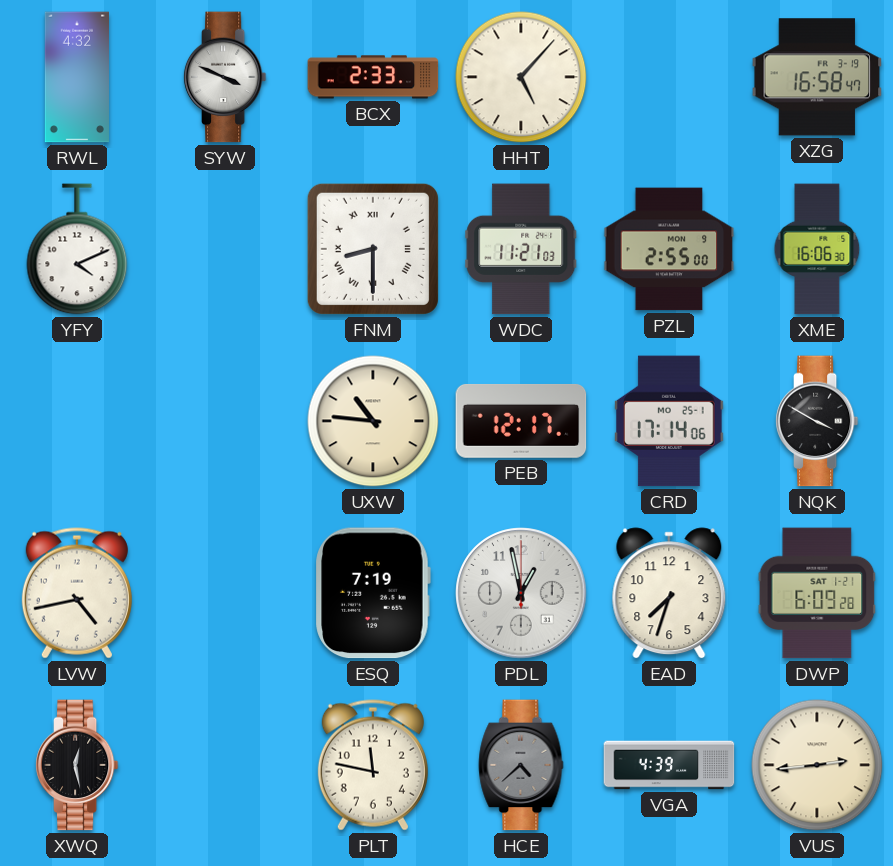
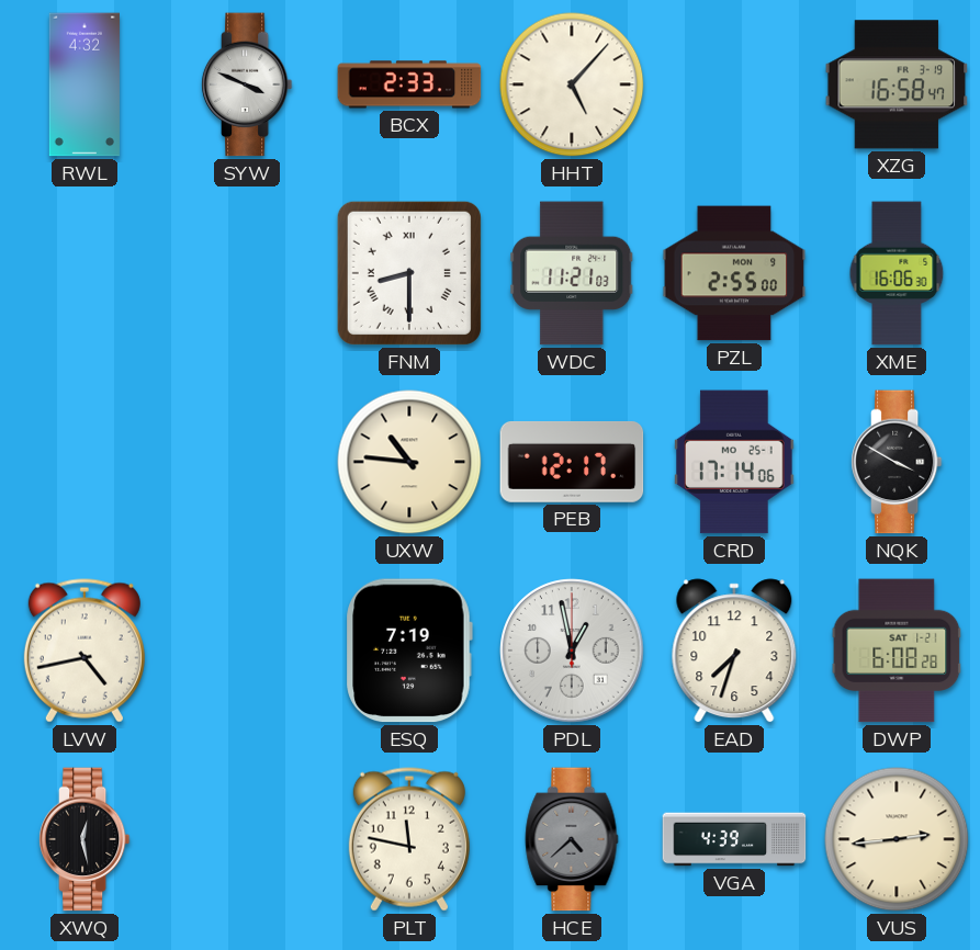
YFY: 4:11 -> none
DWP: 6:09 -> 6:08
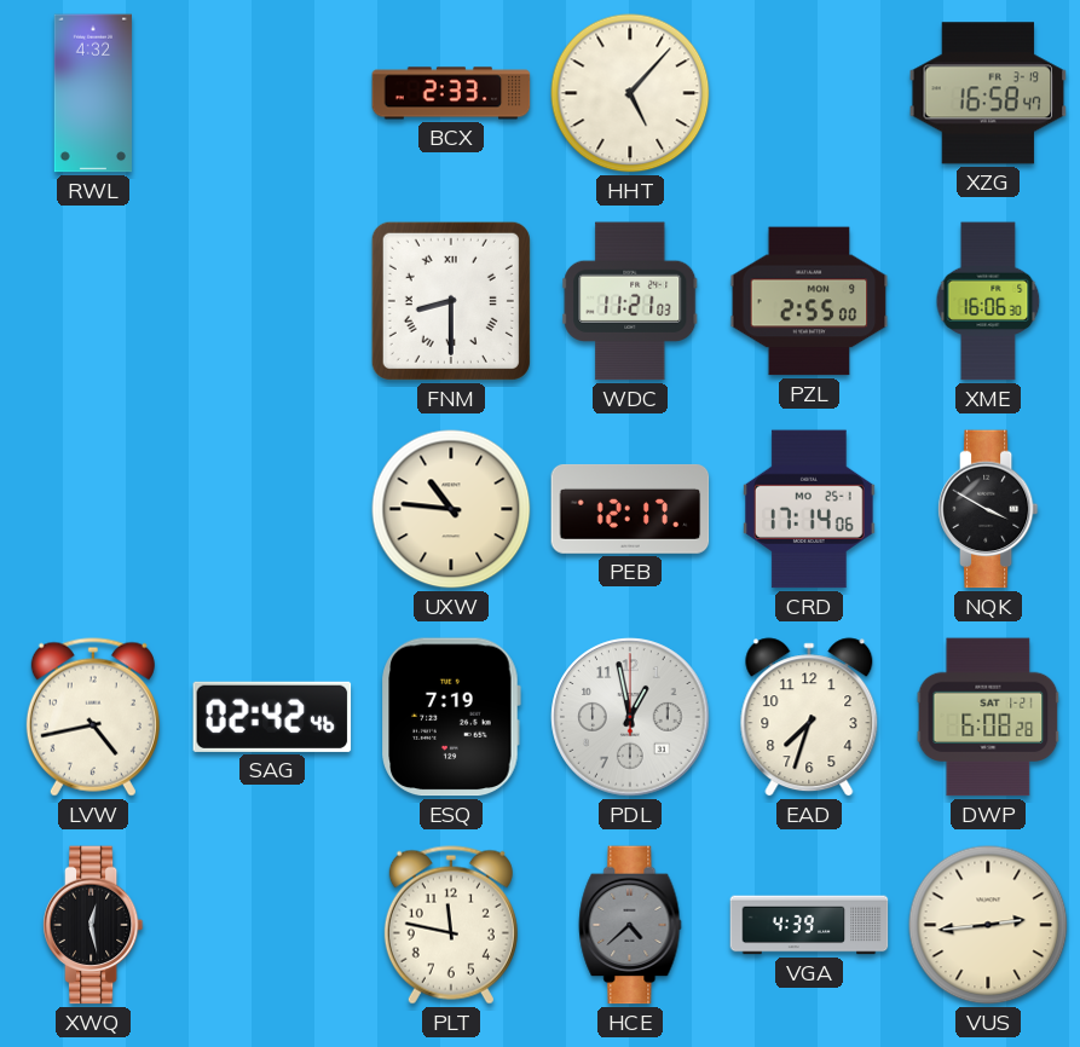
SYW: 3:49 -> none
SAG: none -> 02:42
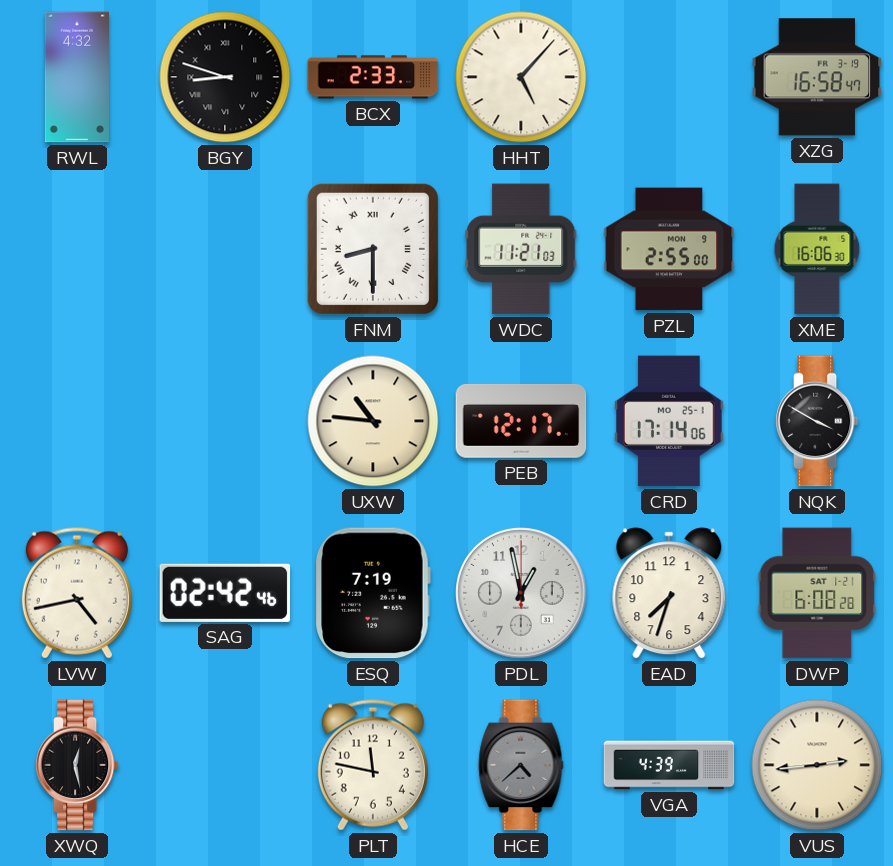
BGY: none -> 8:48
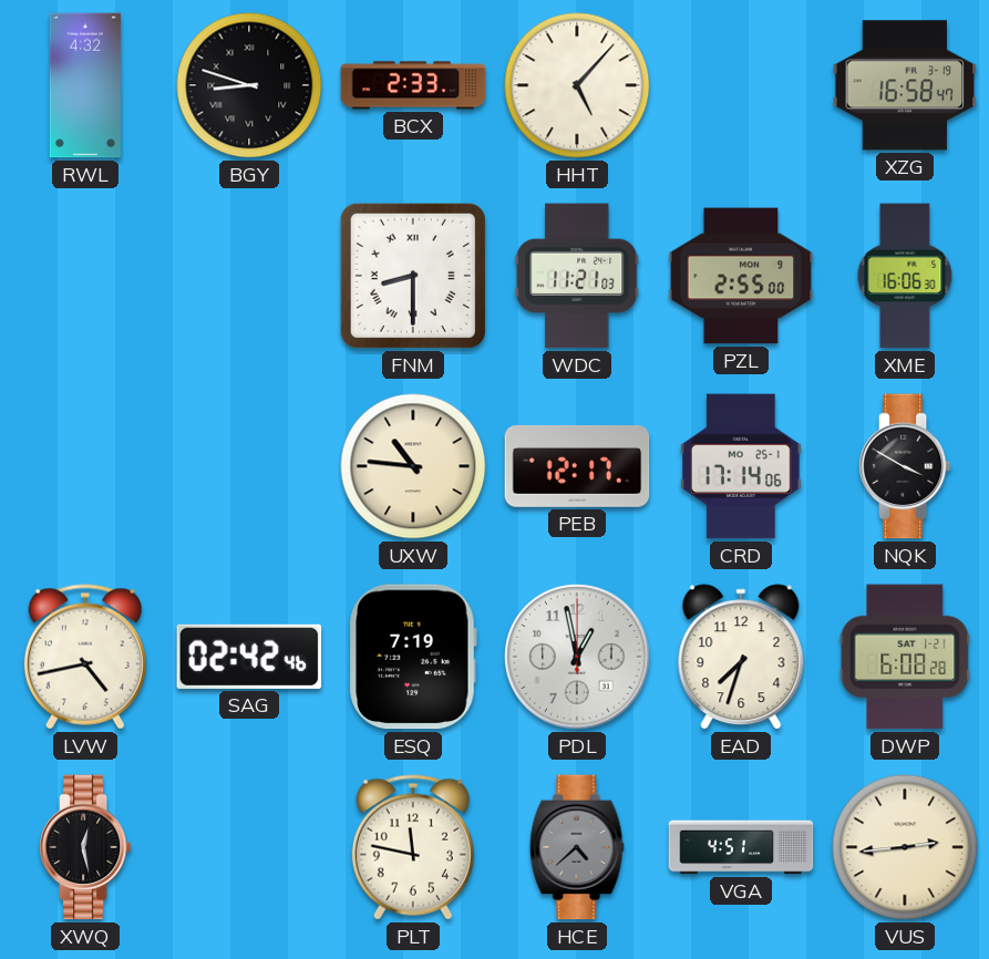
VGA: 4:39 -> 4:51
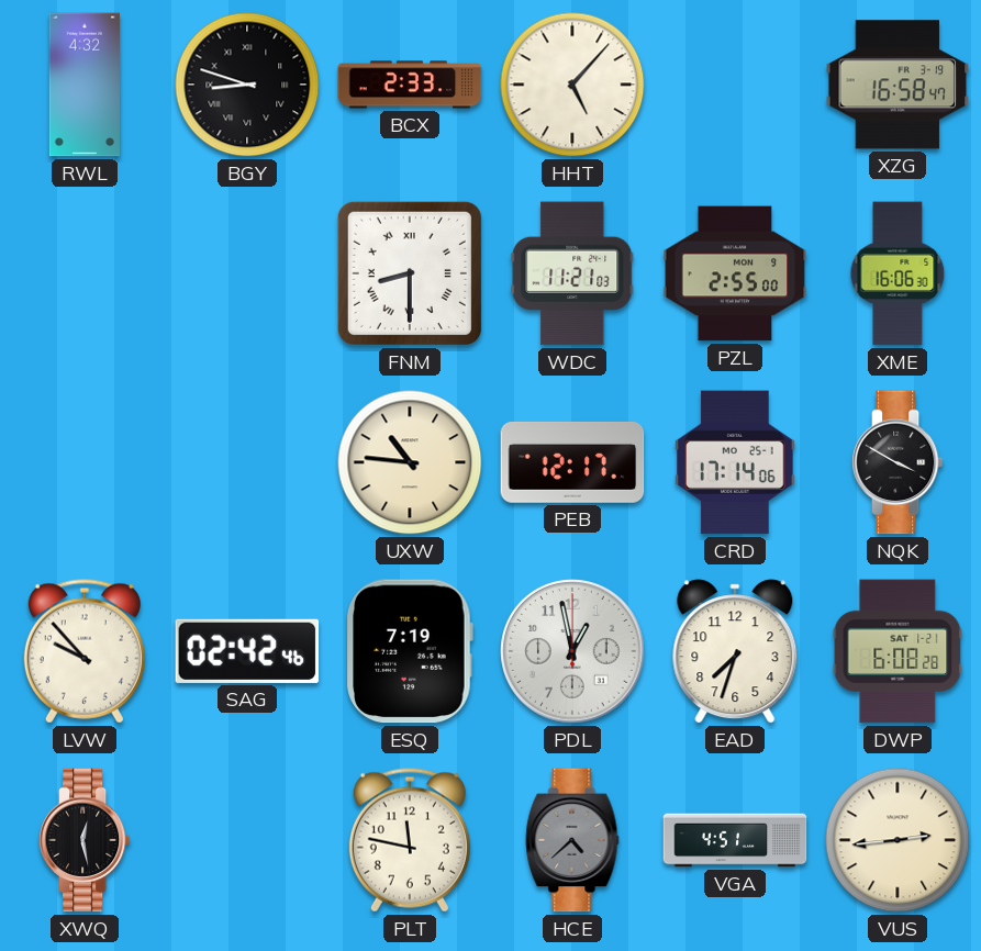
LVW: 4:43 -> 9:53
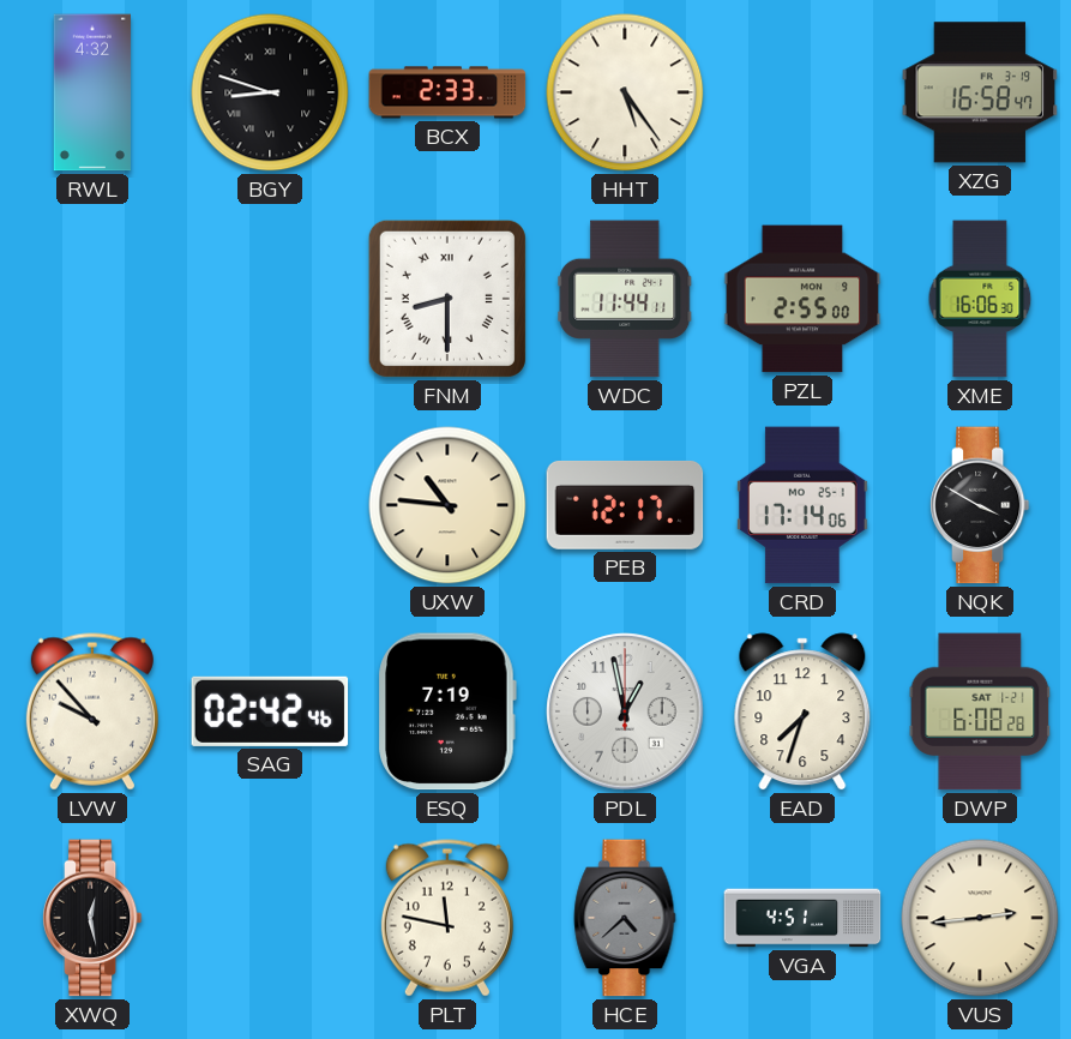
HHT: 5:07 -> 5:24
WDC: 11:21 -> 11:44
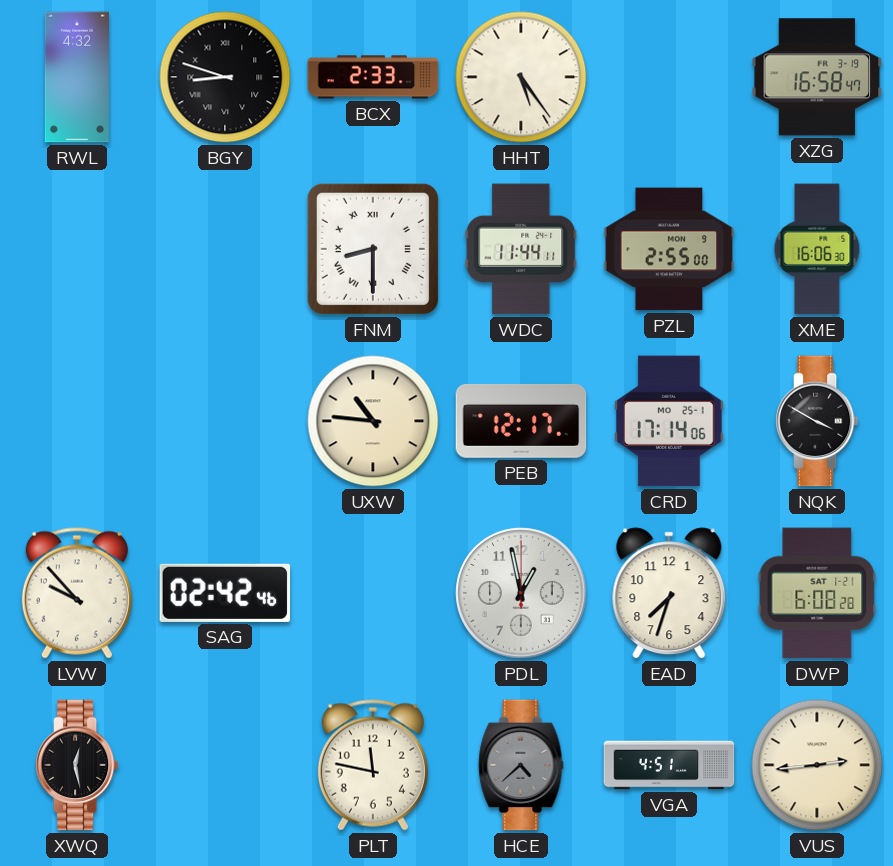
ESQ: 7:19 -> none
